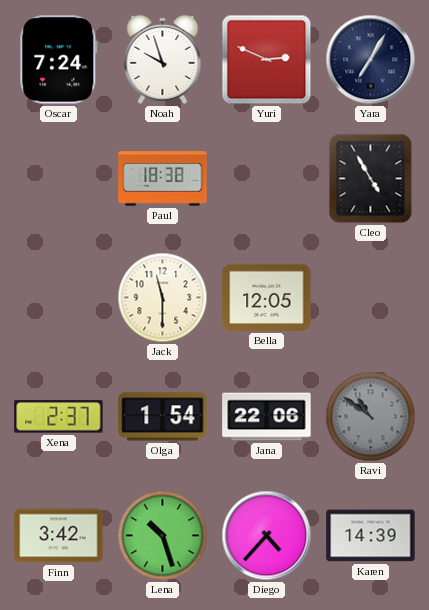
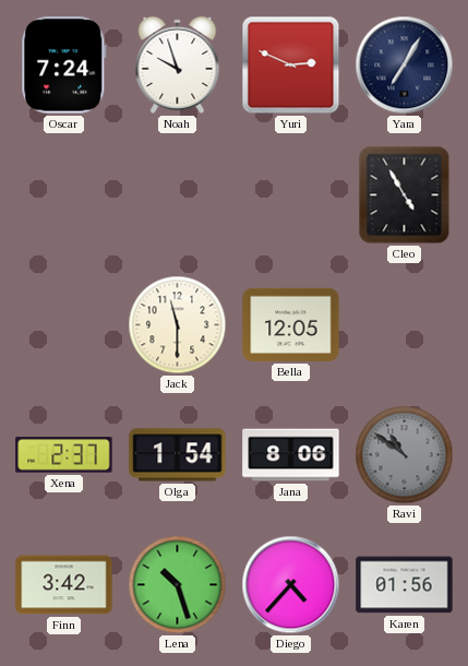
Paul: 18:38 -> none
Jana: 22:06 -> 8:06
Karen: 14:39 -> 01:56
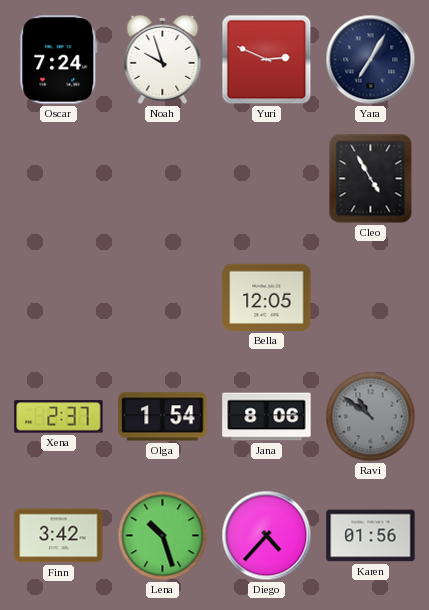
Jack: 11:30 -> none
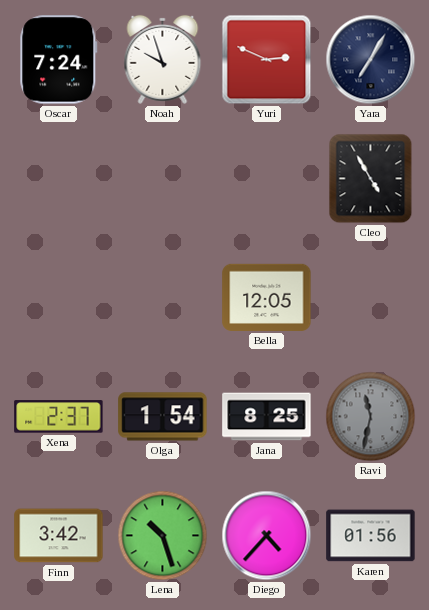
Jana: 8:06 -> 8:25
Ravi: 10:51 -> 11:32
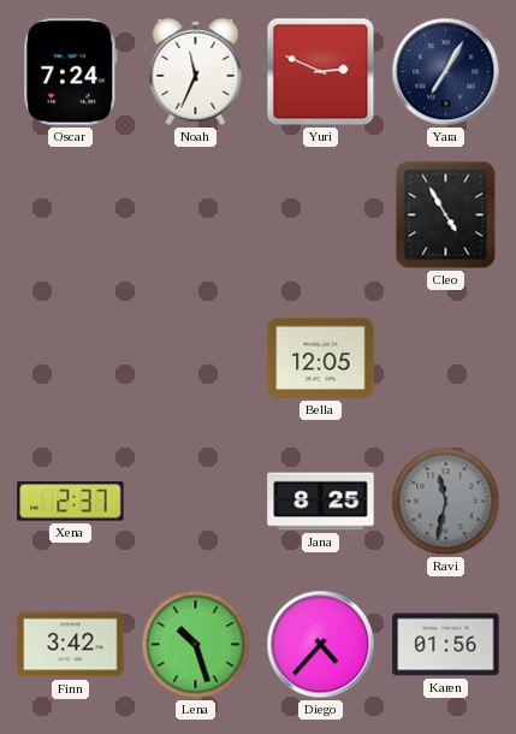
Noah: 9:57 -> 11:34
Olga: 1:54 -> none
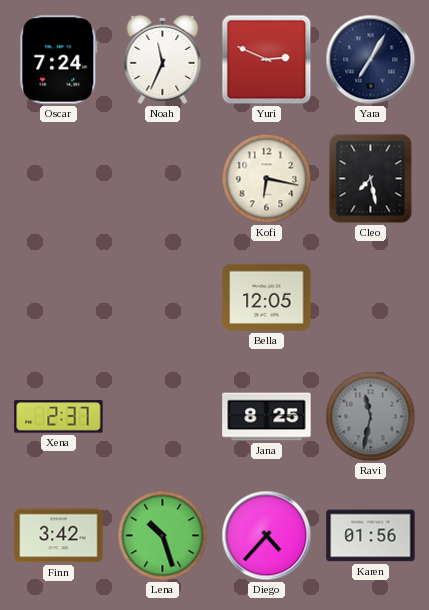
Kofi: none -> 6:17
Cleo: 4:55 -> 7:28
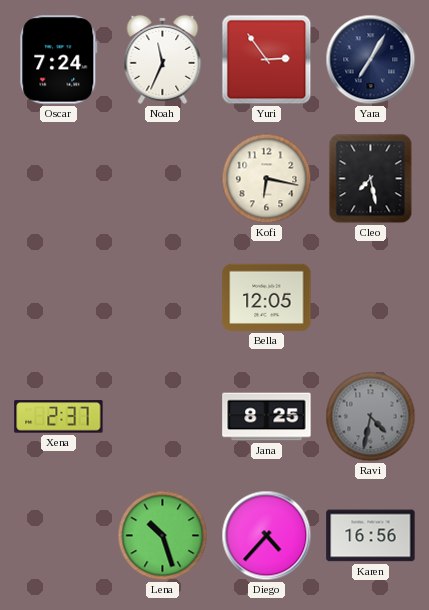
Yuri: 2:49 -> 2:54
Ravi: 11:32 -> 4:32
Finn: 3:42 -> none
Karen: 01:56 -> 16:56
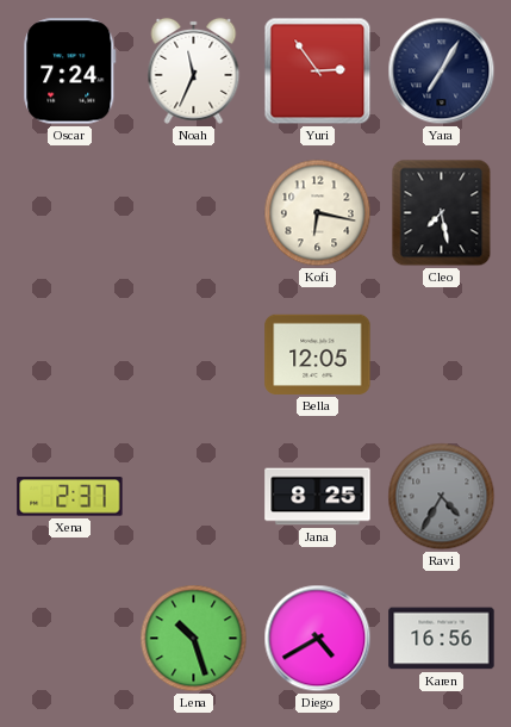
Ravi: 4:32 -> 4:35
Diego: 4:37 -> 4:40
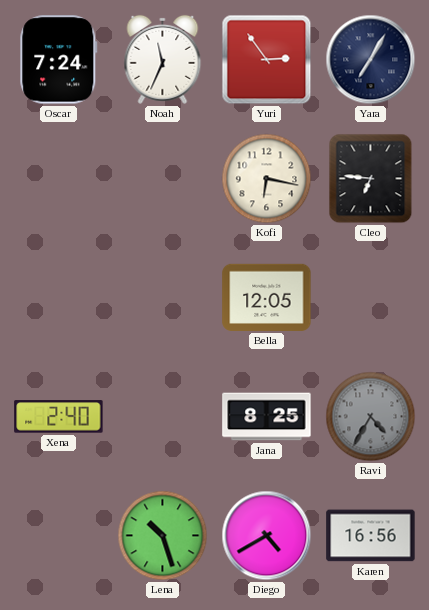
Cleo: 7:28 -> 6:46
Xena: 2:37 -> 2:40
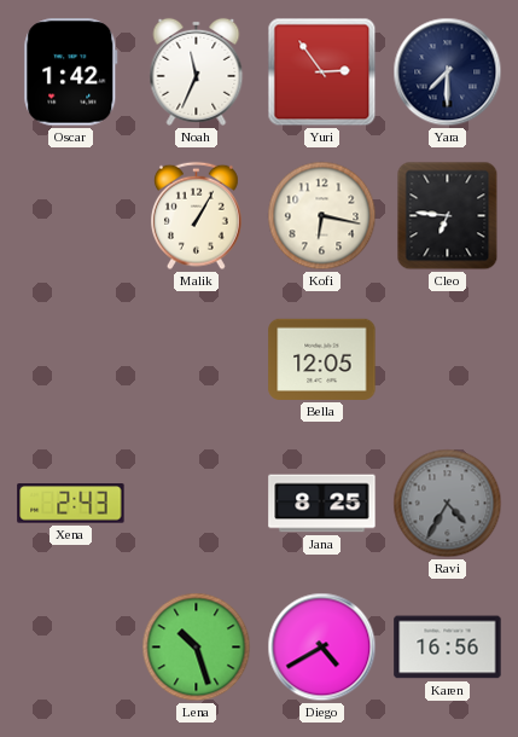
Oscar: 7:24 -> 1:42
Yara: 7:05 -> 7:30
Malik: none -> 1:05
Xena: 2:40 -> 2:43
